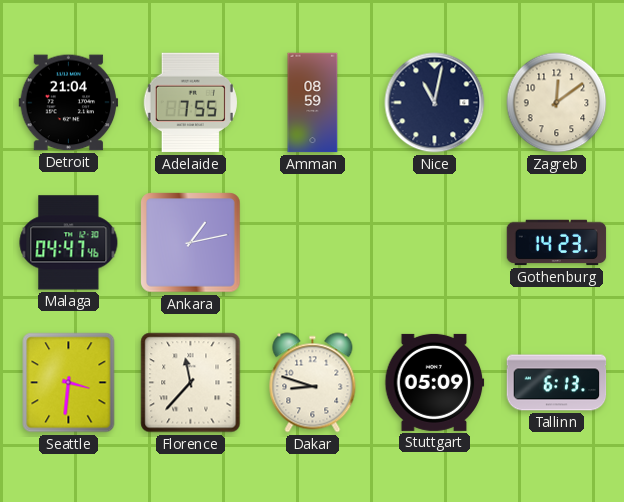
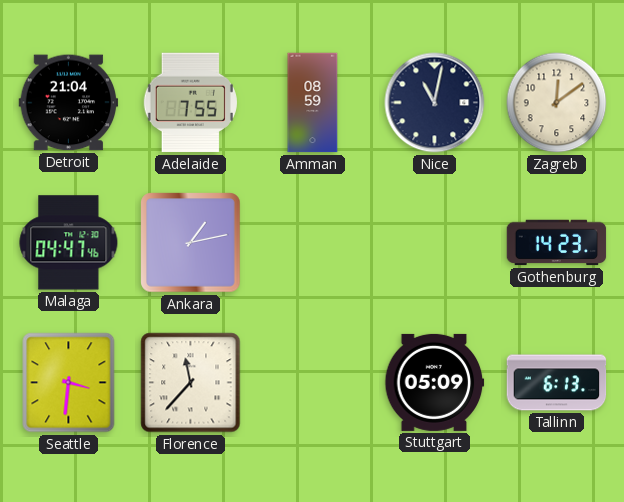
Dakar: 8:48 -> none
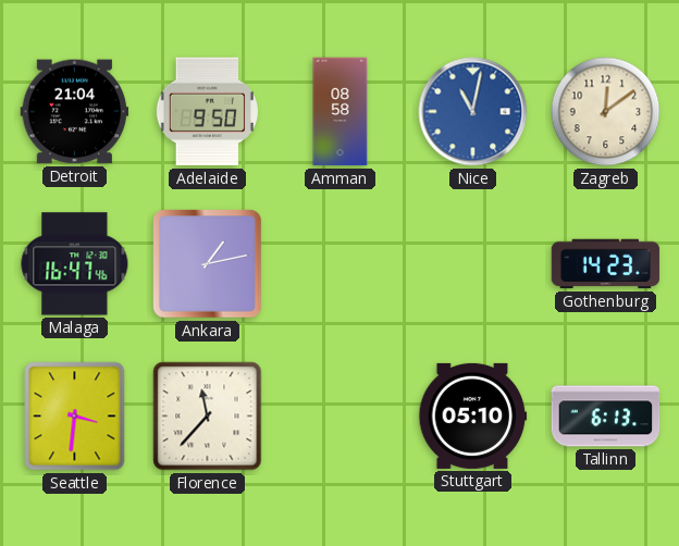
Adelaide: 7:55 -> 9:50
Amman: 08:59 -> 08:58
Nice dial: navy -> blue
Malaga: 04:47 -> 16:47
Stuttgart: 05:09 -> 05:10
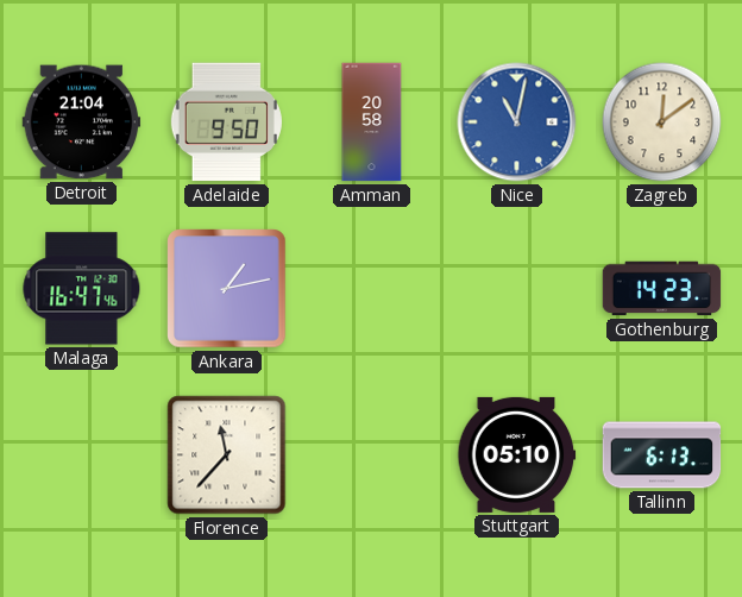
Amman: 08:58 -> 20:58
Seattle: 3:31 -> none
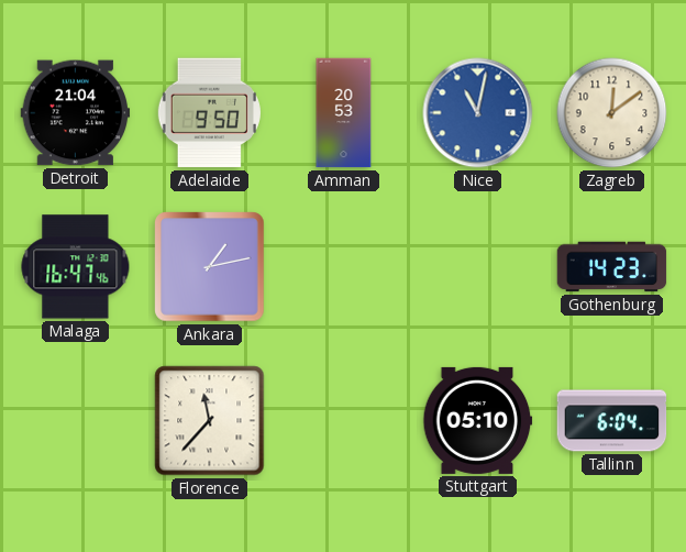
Amman: 20:58 -> 20:53
Tallinn: 6:13 -> 6:04
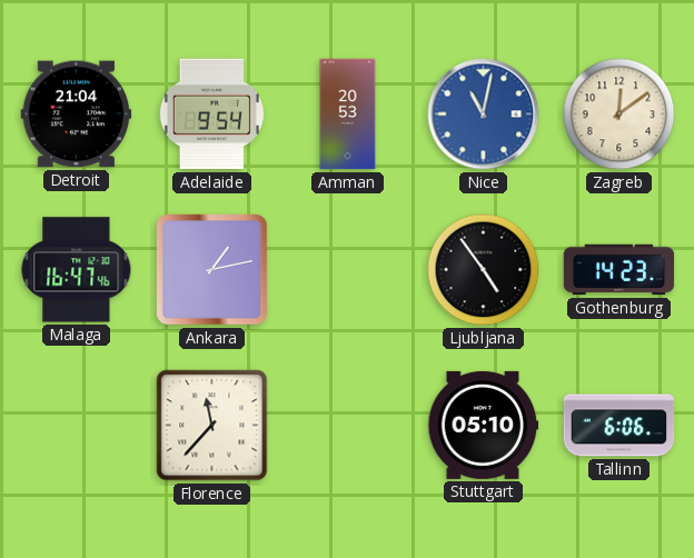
Adelaide: 9:50 -> 9:54
Ljubljana: none -> 4:54
Tallinn: 6:04 -> 6:06
